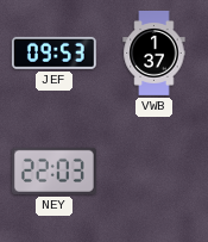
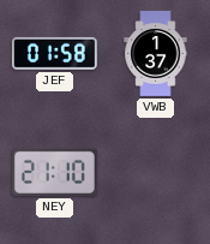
JEF: 09:53 -> 01:58
NEY: 22:03 -> 21:10
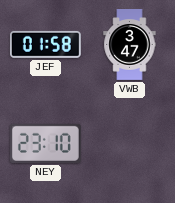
VWB: 1:37 -> 3:47
NEY: 21:10 -> 23:10
